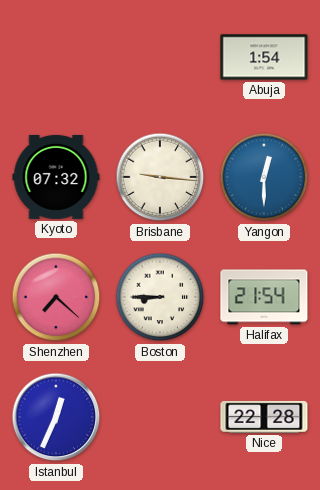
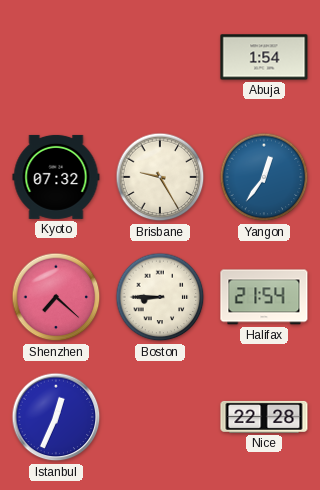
Brisbane: 9:16 -> 9:25
Yangon: 12:30 -> 12:36
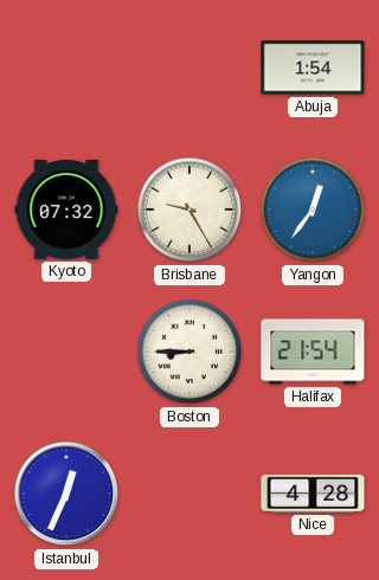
Shenzhen: 7:22 -> none
Nice: 22:28 -> 4:28
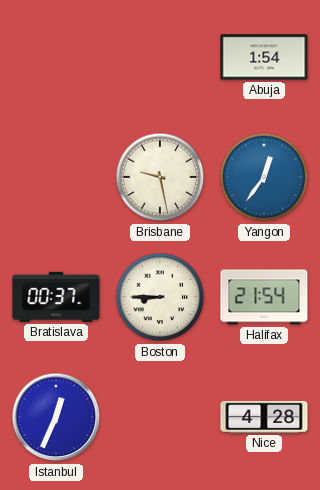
Kyoto: 07:32 -> none
Brisbane: 9:25 -> 9:28
Bratislava: none -> 00:37
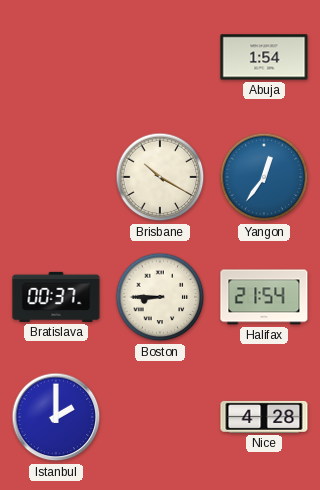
Brisbane: 9:28 -> 10:20
Istanbul: 12:34 -> 2:00
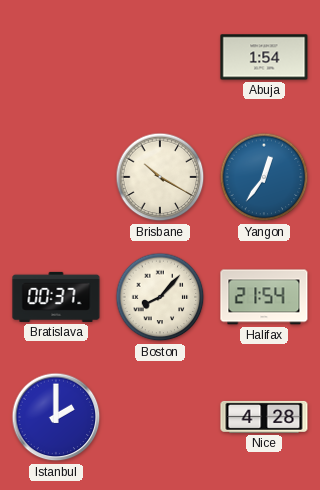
Boston: 8:45 -> 8:07
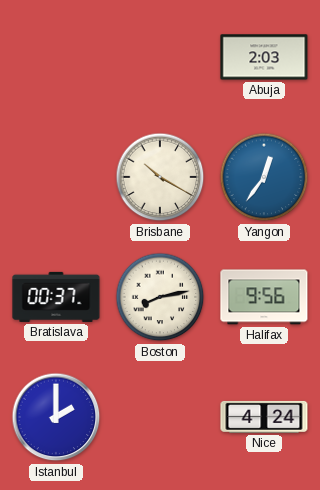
Abuja: 1:54 -> 2:03
Boston: 8:07 -> 8:13
Halifax: 21:54 -> 9:56
Nice: 4:28 -> 4:24
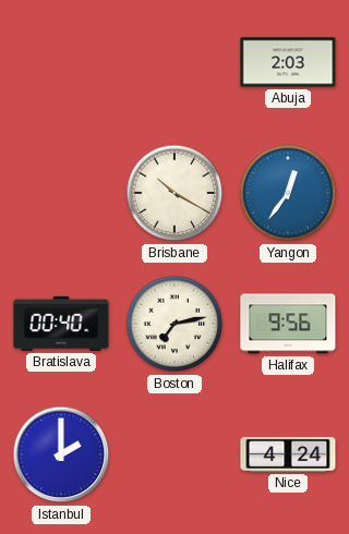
Bratislava: 00:37 -> 00:40
Boston: 8:13 -> 7:13
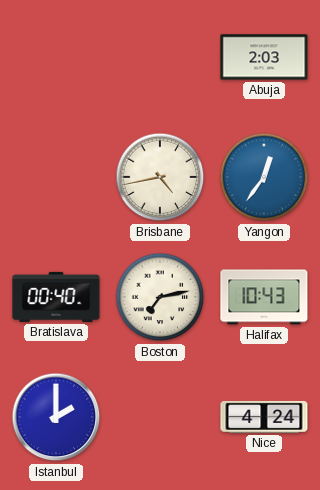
Brisbane: 10:20 -> 4:43
Halifax: 9:56 -> 10:43
